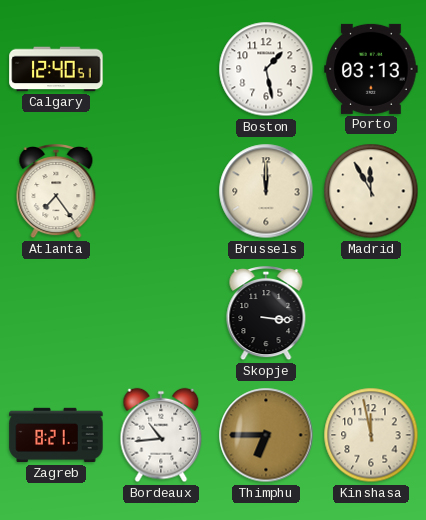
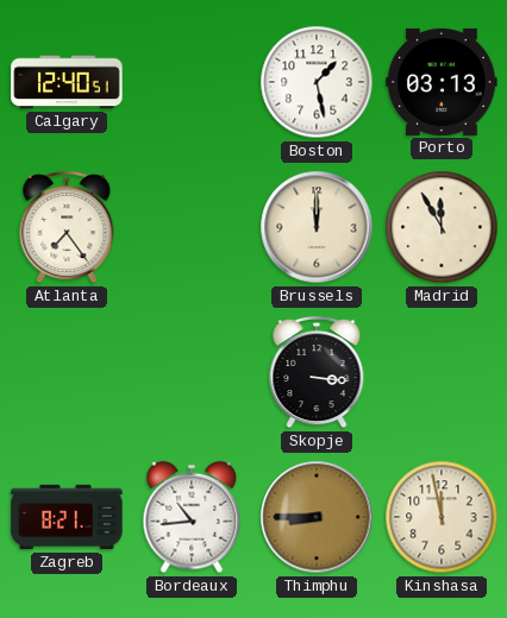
Thimphu: 6:45 -> 8:45
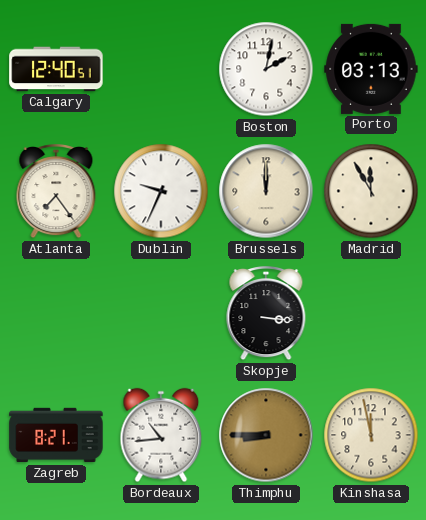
Boston: 1:28 -> 2:02
Dublin: none -> 9:34
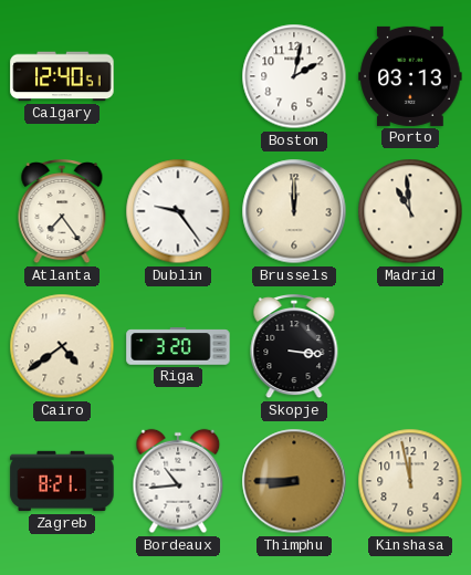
Dublin: 9:34 -> 9:24
Madrid: 11:55 -> 10:59
Cairo: none -> 4:39
Riga: none -> 3:20
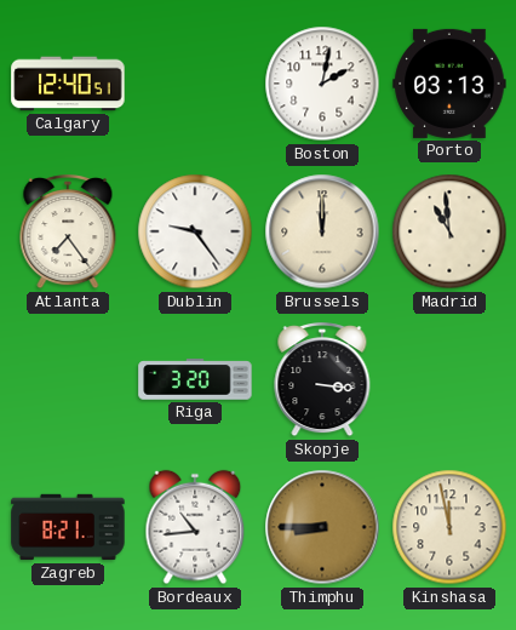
Cairo: 4:39 -> none
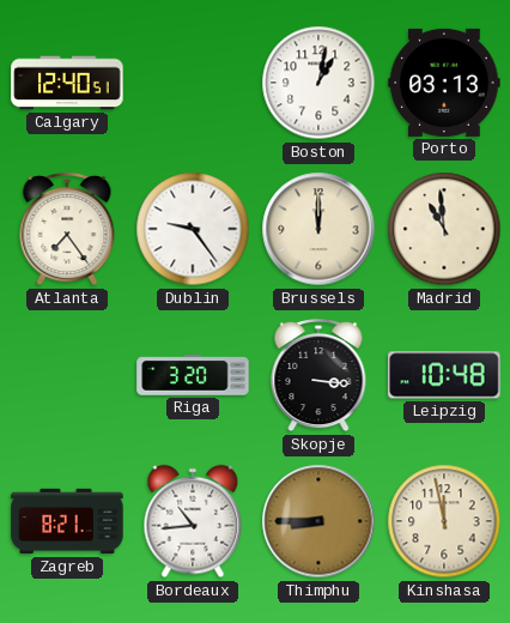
Boston: 2:02 -> 1:02
Leipzig: none -> 10:48
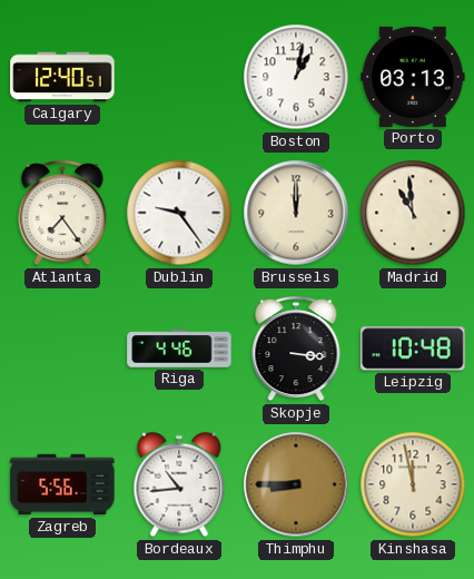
Riga: 3:20 -> 4:46
Zagreb: 8:21 -> 5:56
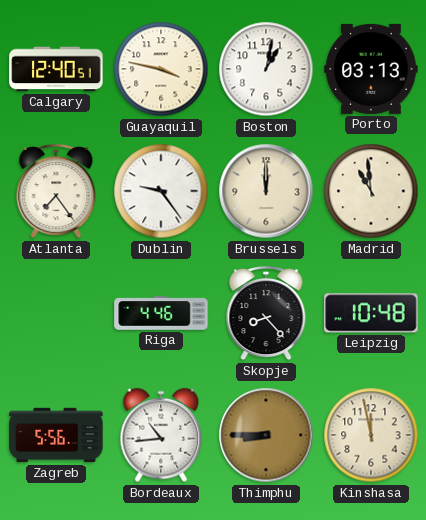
Guayaquil: none -> 3:47
Skopje: 3:16 -> 8:23
